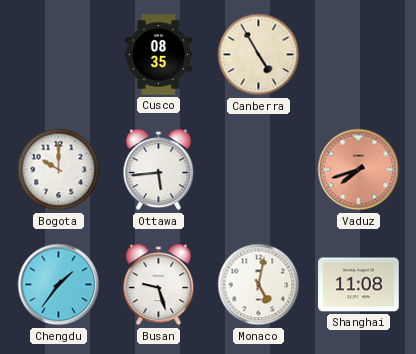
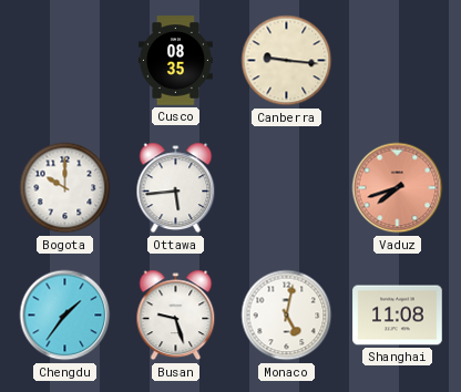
Canberra: 4:55 -> 9:16
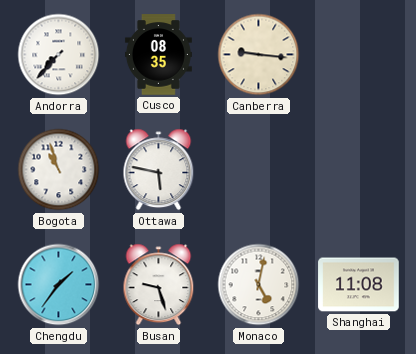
Andorra: none -> 7:37
Bogota: 10:00 -> 10:57
Ottawa: 5:44 -> 5:47
Vaduz: 7:42 -> none
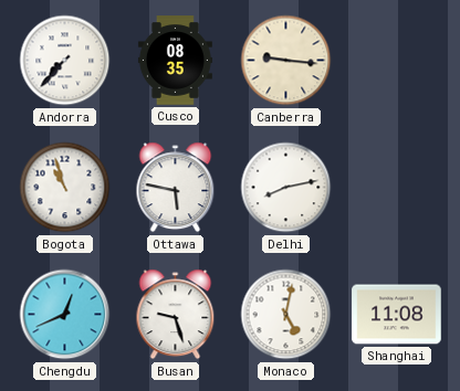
Delhi: none -> 8:13
Chengdu: 1:36 -> 12:41
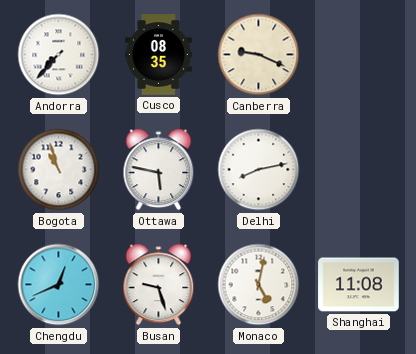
Canberra: 9:16 -> 9:19
